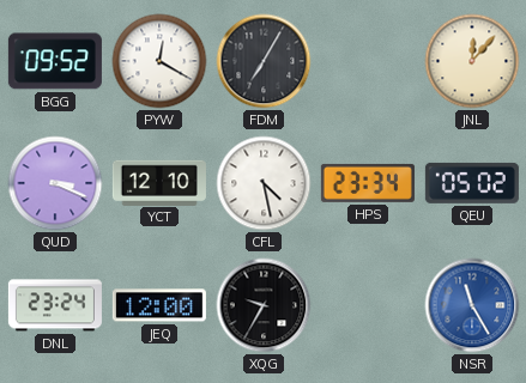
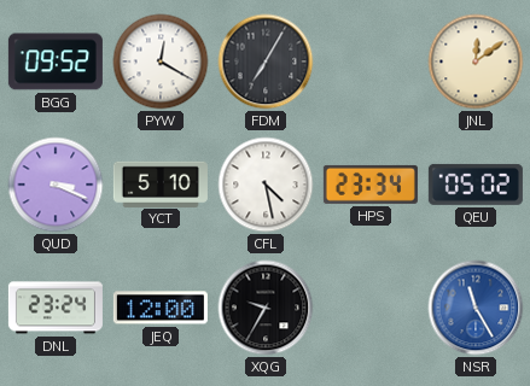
JNL: 12:07 -> 12:09
YCT: 12:10 -> 5:10
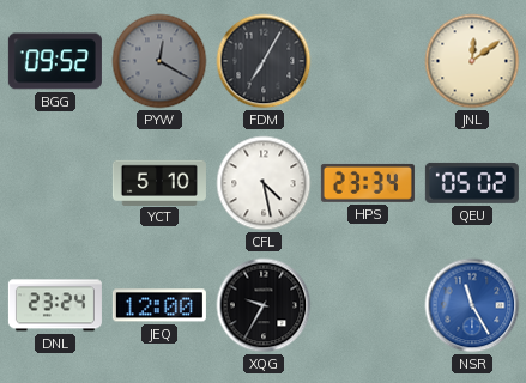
PYW dial: white -> grey
QUD: 3:19 -> none
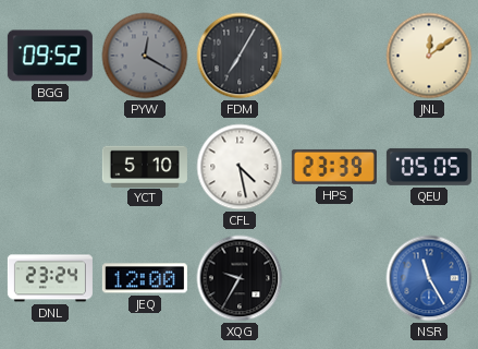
HPS: 23:34 -> 23:39
QEU: 05:02 -> 05:05
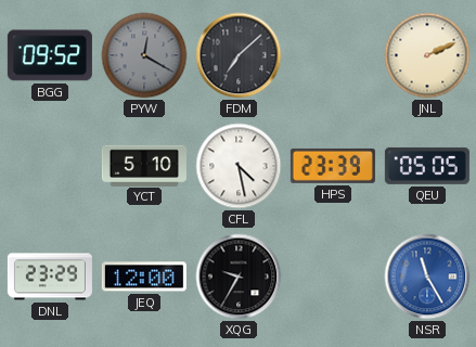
FDM: 7:05 -> 7:08
JNL: 12:09 -> 2:11
DNL: 23:24 -> 23:29
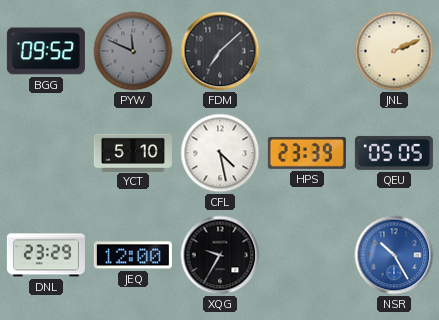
PYW: 12:20 -> 11:49
NSR: 11:25 -> 10:25
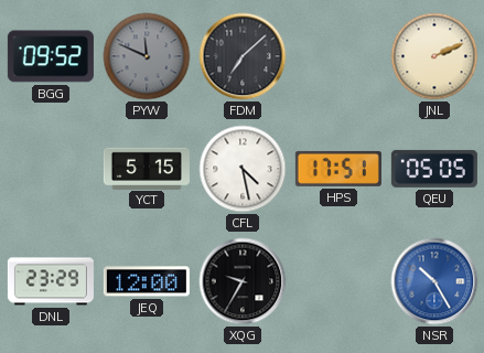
YCT: 5:10 -> 5:15
HPS: 23:39 -> 17:51
